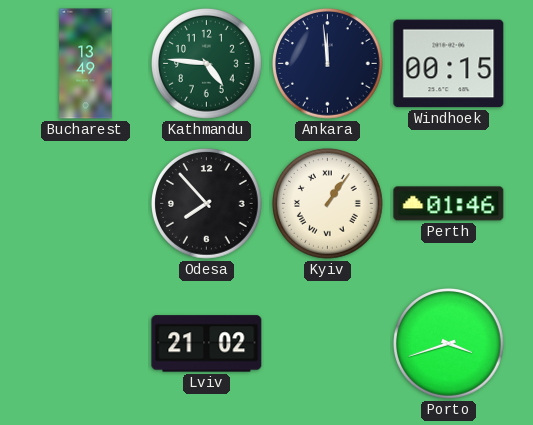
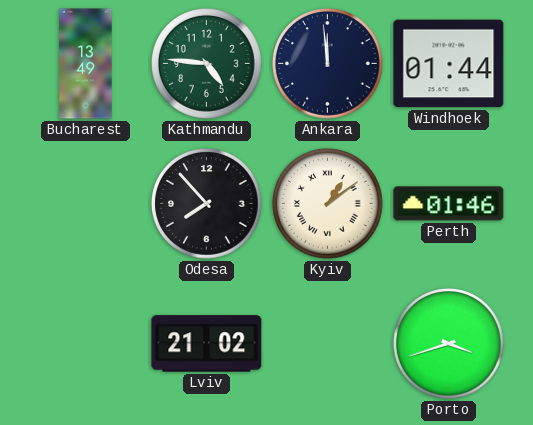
Windhoek: 00:15 -> 01:44
Kyiv: 1:06 -> 1:09
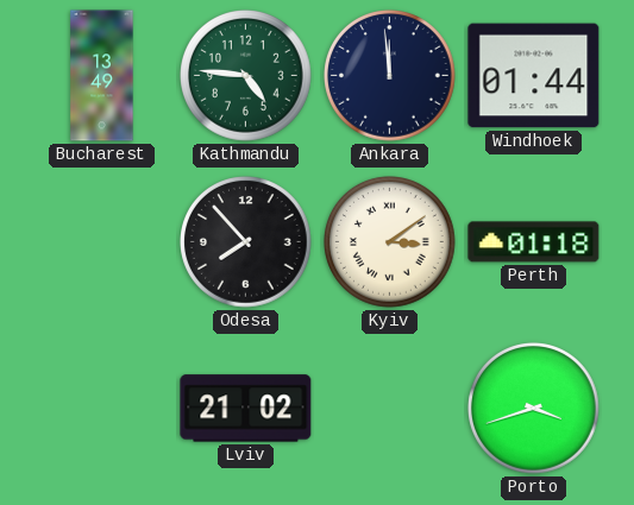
Kyiv: 1:09 -> 3:09
Perth: 01:46 -> 01:18
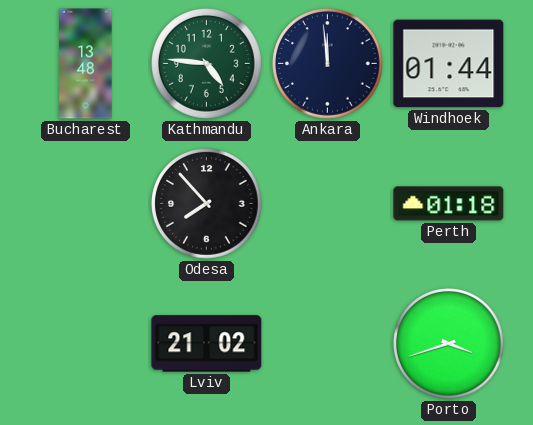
Bucharest: 13:49 -> 13:48
Kyiv: 3:09 -> none
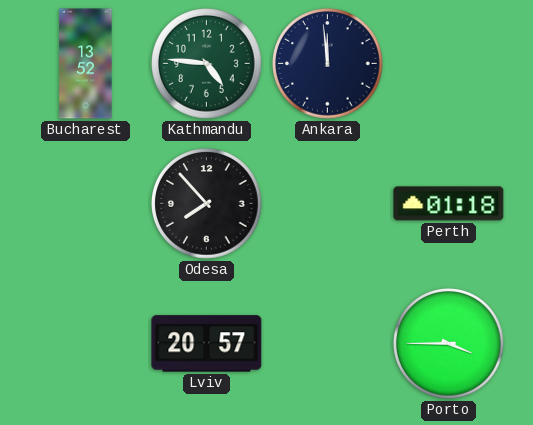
Bucharest: 13:48 -> 13:52
Windhoek: 01:44 -> none
Lviv: 21:02 -> 20:57
Porto: 3:42 -> 3:45
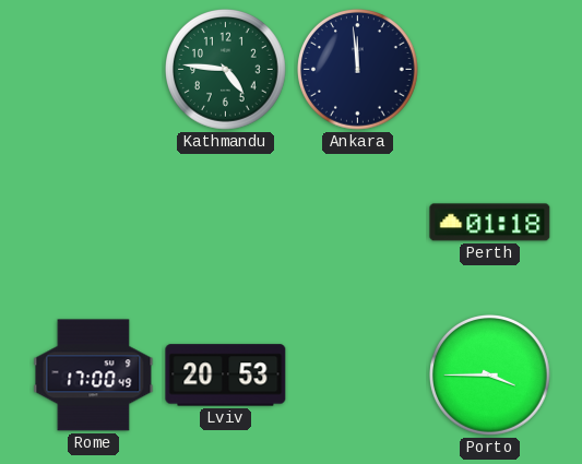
Bucharest: 13:52 -> none
Odesa: 7:53 -> none
Rome: none -> 17:00
Lviv: 20:57 -> 20:53
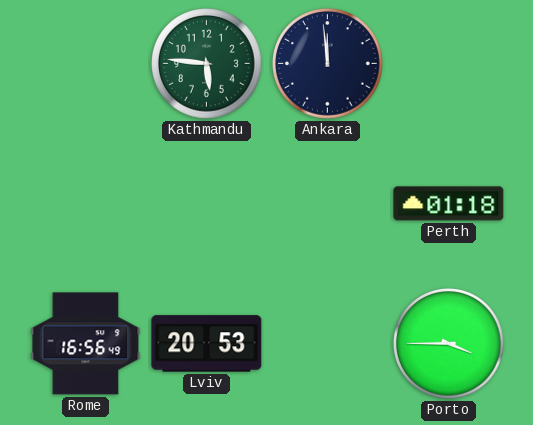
Kathmandu: 4:46 -> 5:46
Rome: 17:00 -> 16:56
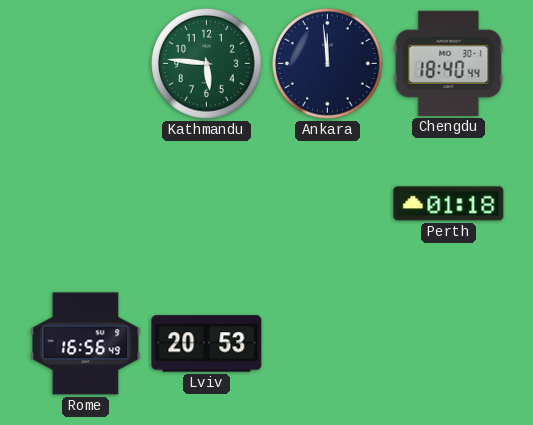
Chengdu: none -> 18:40
Porto: 3:45 -> none
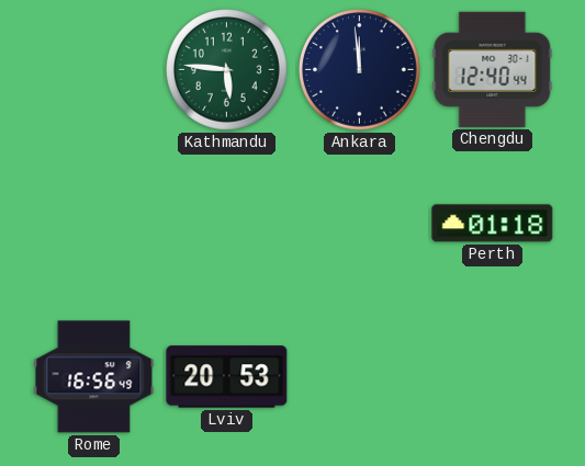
Chengdu: 18:40 -> 12:40
